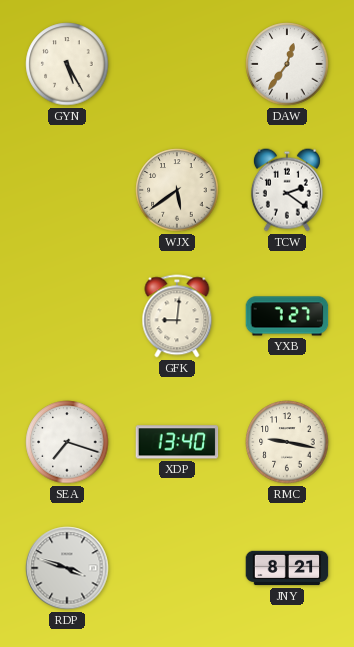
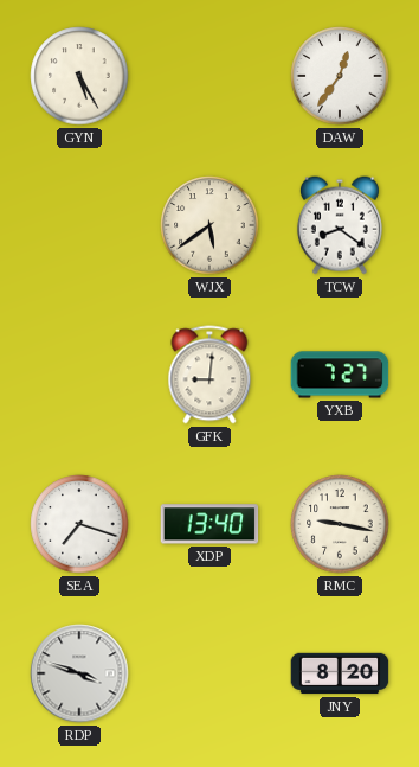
TCW: 2:21 -> 8:21
JNY: 8:21 -> 8:20
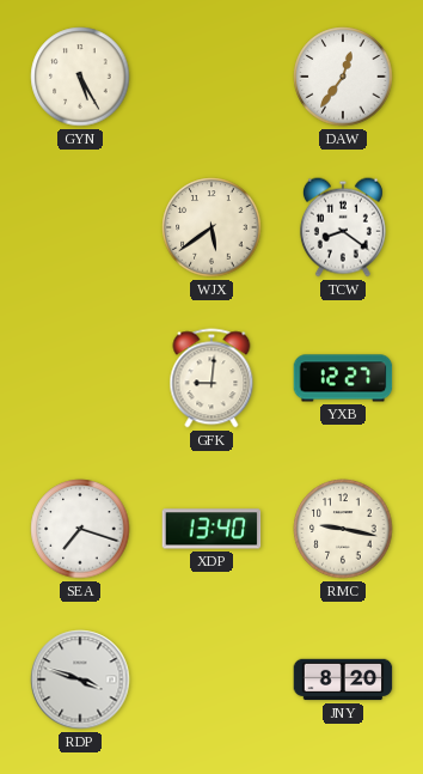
YXB: 7:27 -> 12:27
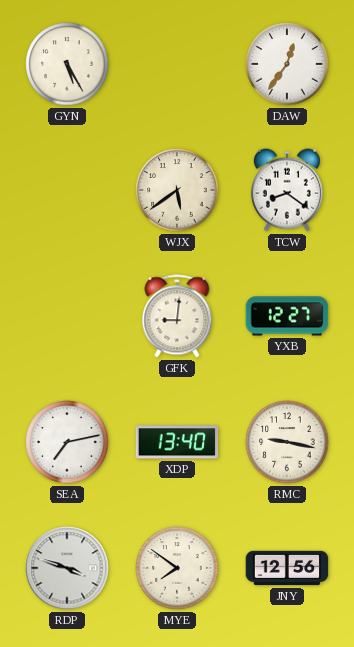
SEA: 7:18 -> 7:13
MYE: none -> 7:51
JNY: 8:20 -> 12:56
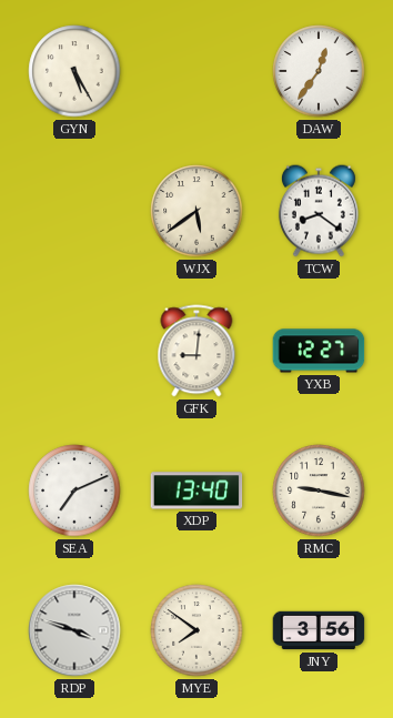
SEA: 7:13 -> 7:11
JNY: 12:56 -> 3:56
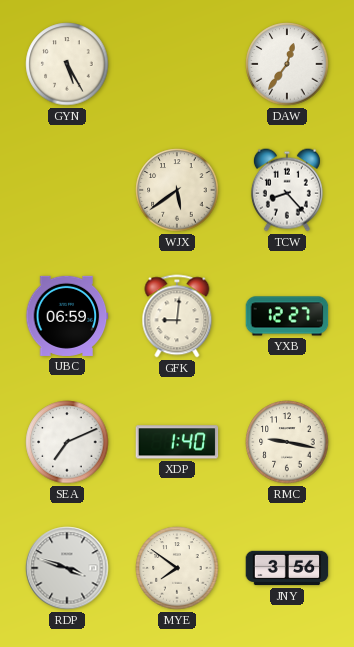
TCW: 8:21 -> 8:23
UBC: none -> 06:59
XDP: 13:40 -> 1:40
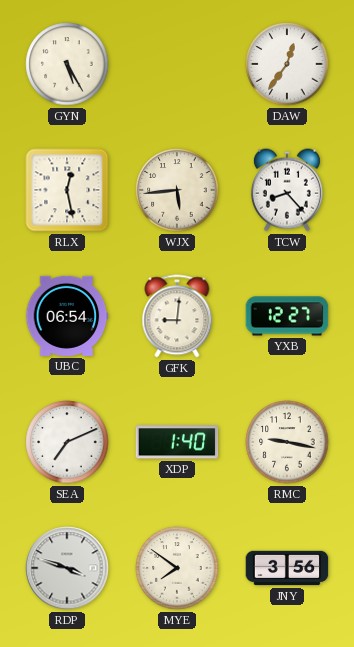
RLX: none -> 12:28
WJX: 5:39 -> 5:44
UBC: 06:59 -> 06:54
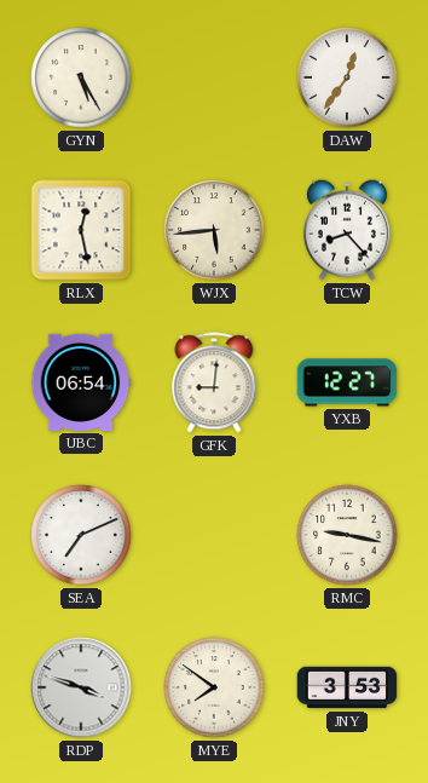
XDP: 1:40 -> none
JNY: 3:56 -> 3:53
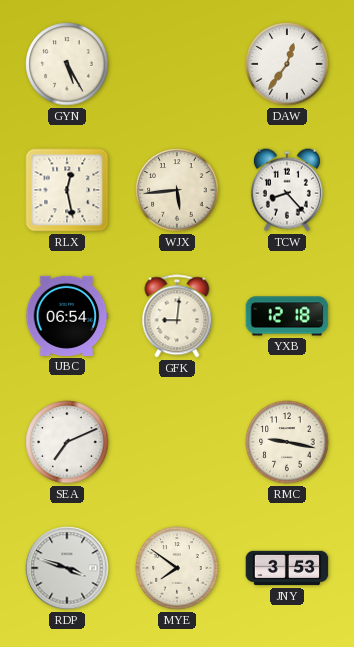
YXB: 12:27 -> 12:18
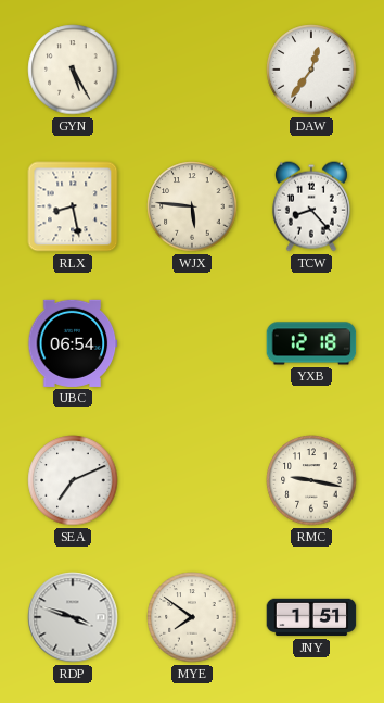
RLX: 12:28 -> 8:28
WJX: 5:44 -> 5:46
GFK: 9:01 -> none
JNY: 3:53 -> 1:51
